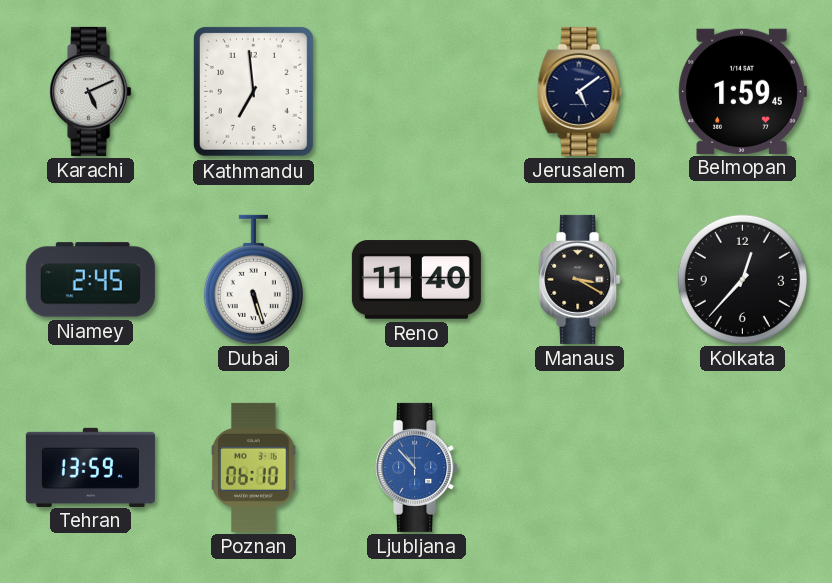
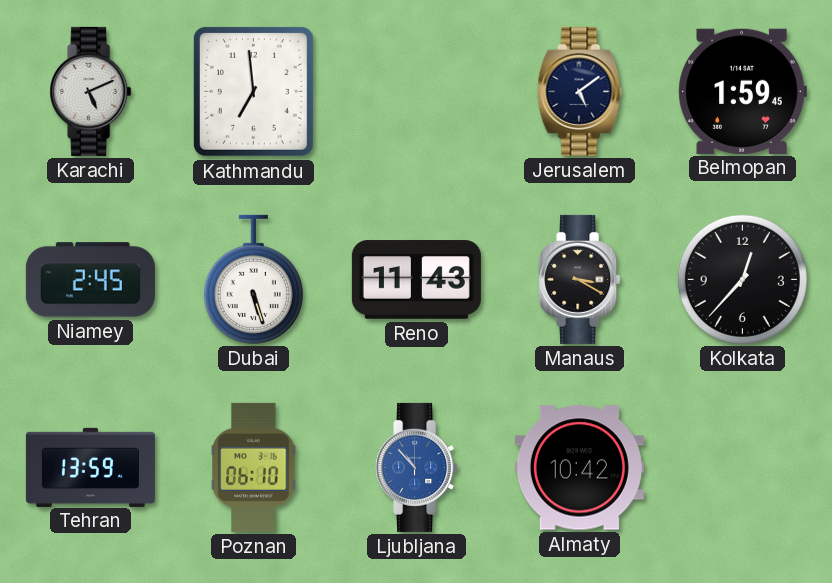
Reno: 11:40 -> 11:43
Almaty: none -> 10:42
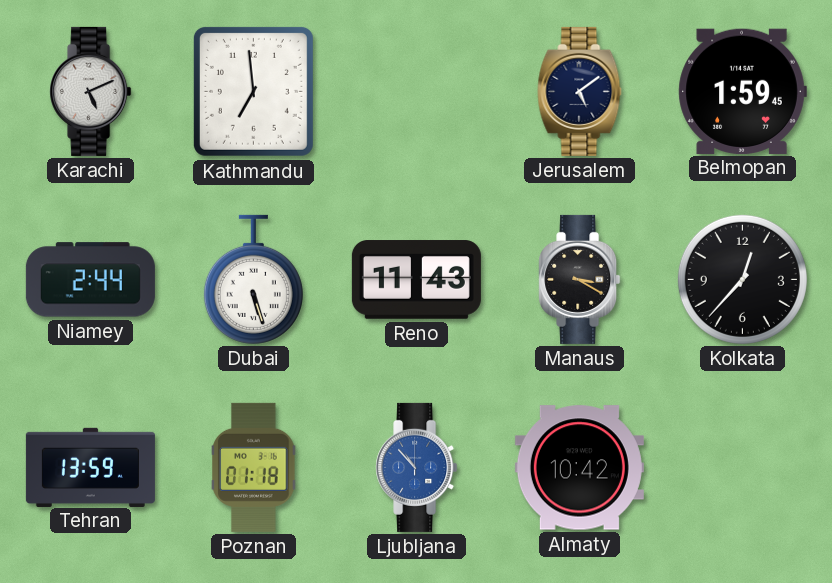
Niamey: 2:45 -> 2:44
Poznan: 06:10 -> 01:18
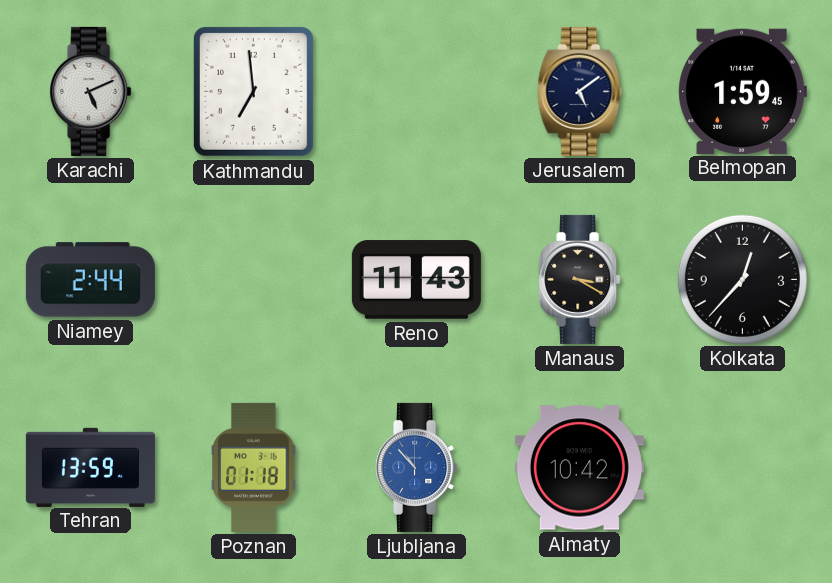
Dubai: 5:27 -> none
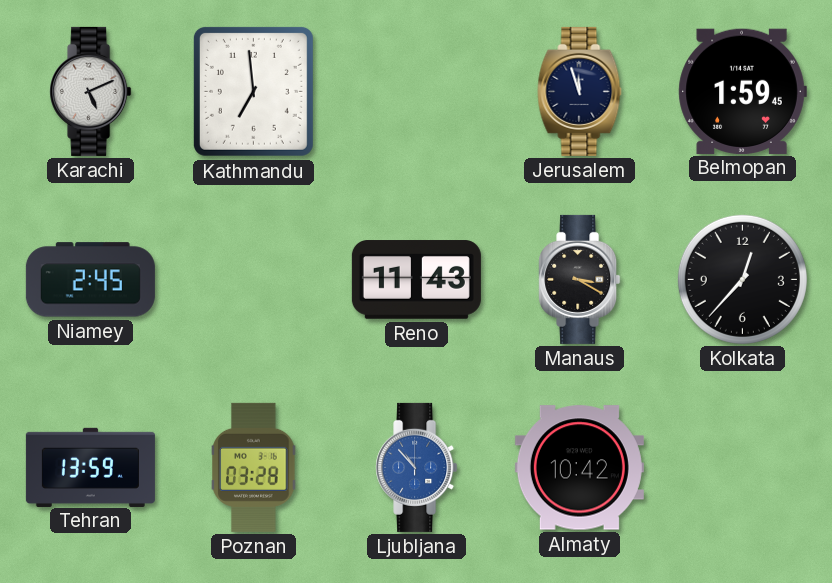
Jerusalem: 5:09 -> 11:57
Niamey: 2:44 -> 2:45
Poznan: 01:18 -> 03:28
